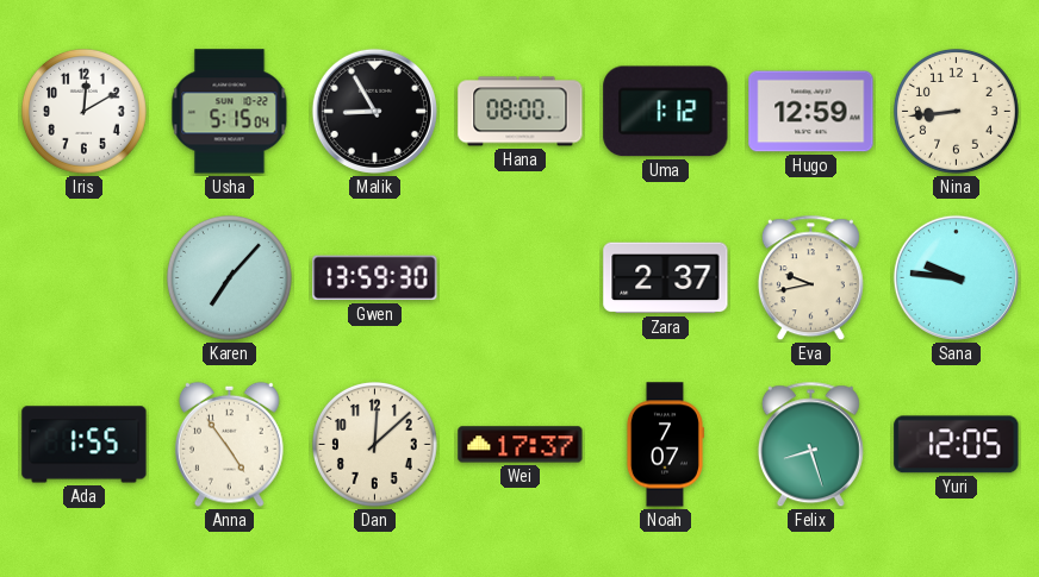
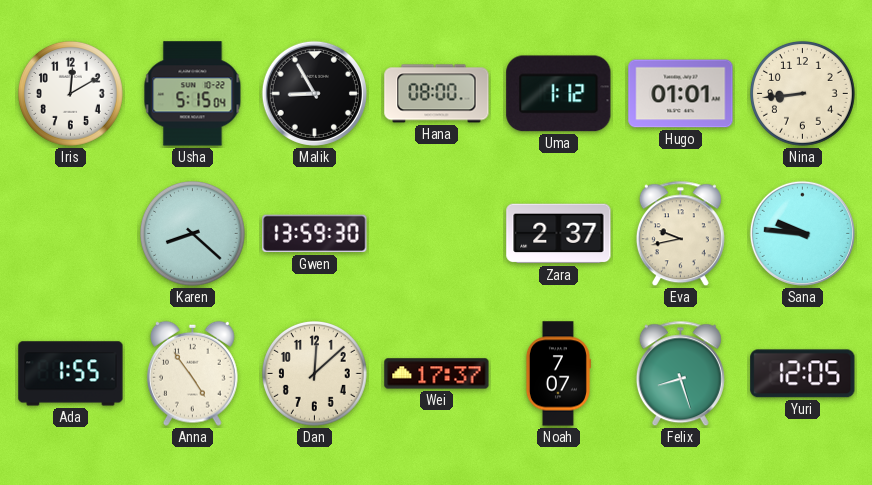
Hugo: 12:59 -> 01:01
Karen: 7:07 -> 8:22
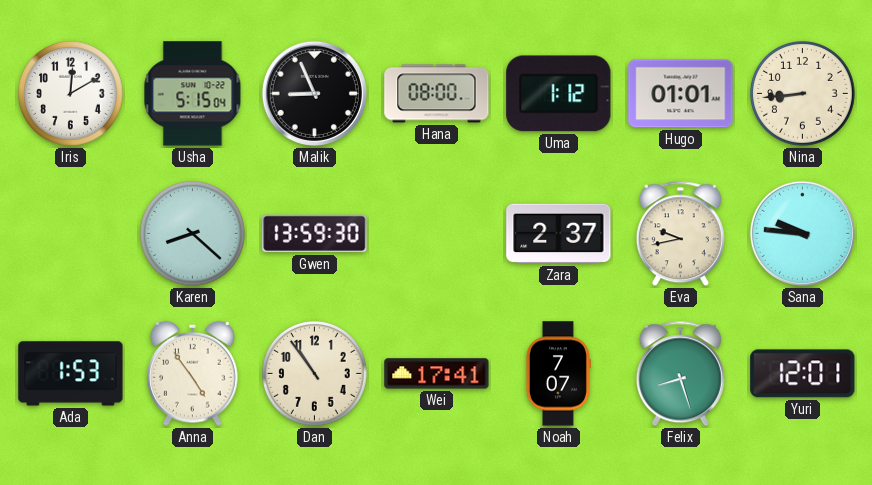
Malik: 8:55 -> 8:56
Ada: 1:55 -> 1:53
Dan: 12:08 -> 10:54
Wei: 17:37 -> 17:41
Yuri: 12:05 -> 12:01
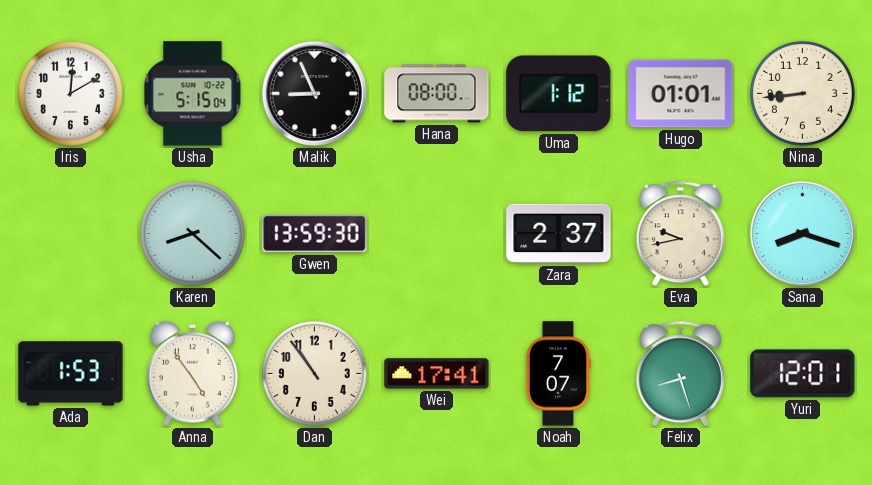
Sana: 9:46 -> 8:18
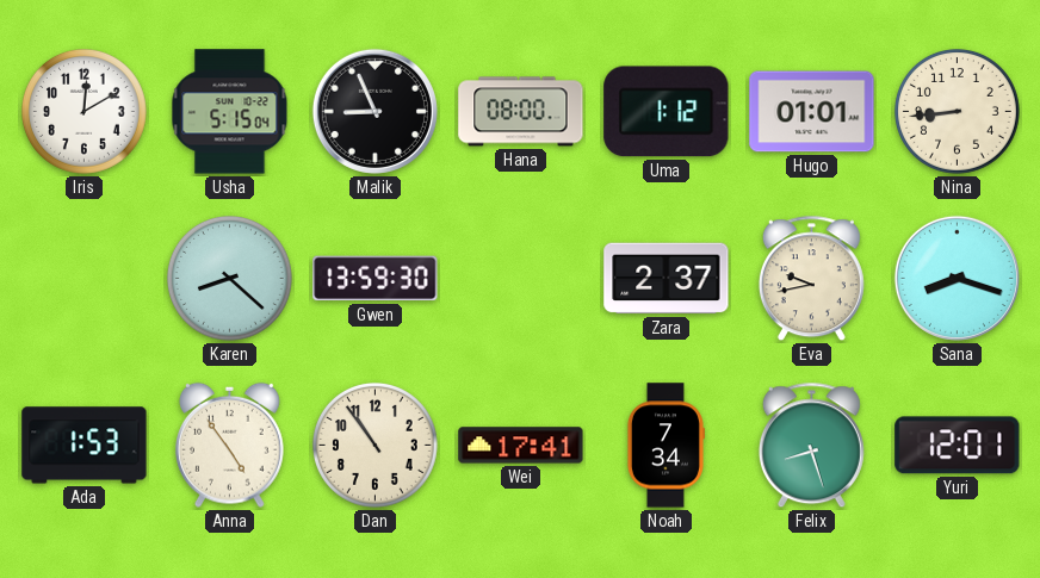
Noah: 7:07 -> 7:34
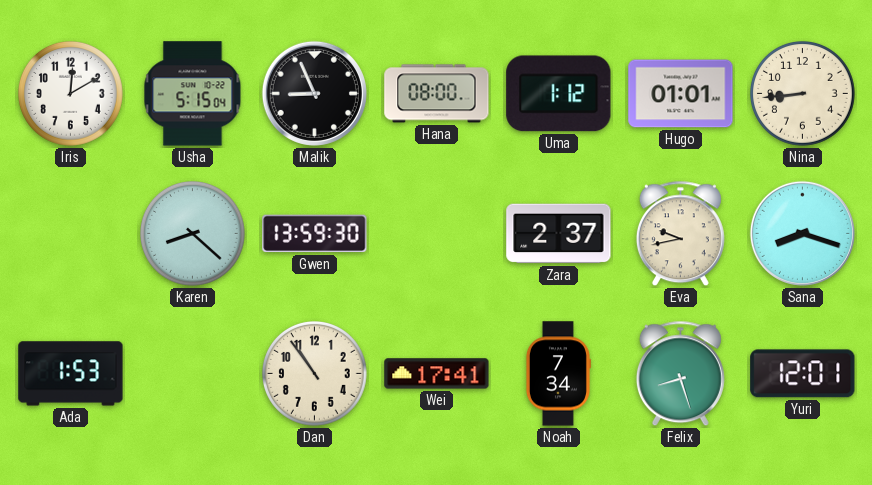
Anna: 4:54 -> none
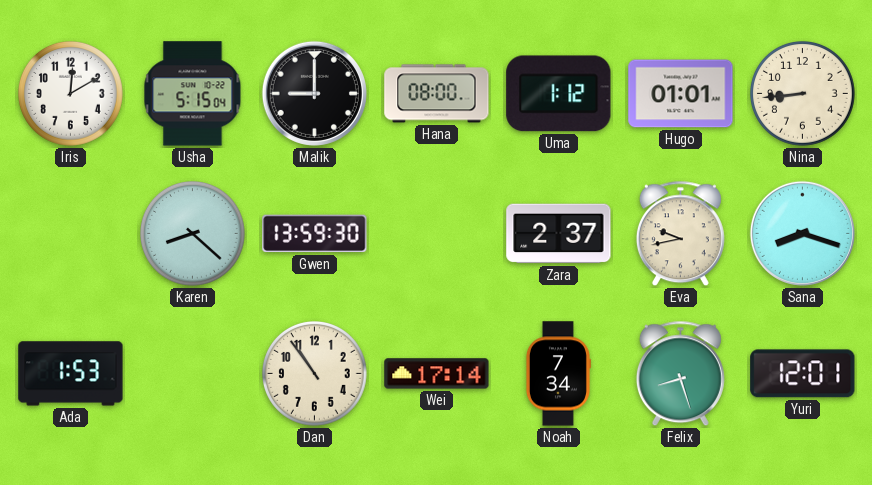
Malik: 8:56 -> 9:00
Wei: 17:41 -> 17:14
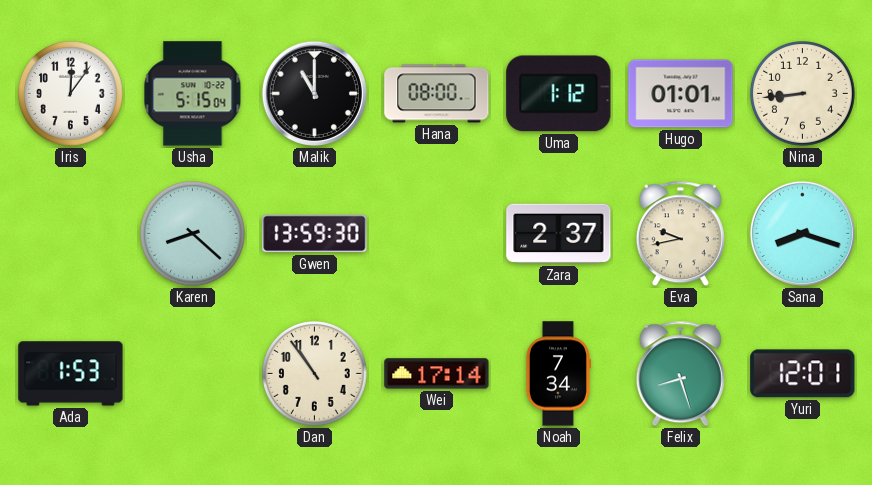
Iris: 12:10 -> 12:06
Malik: 9:00 -> 11:00
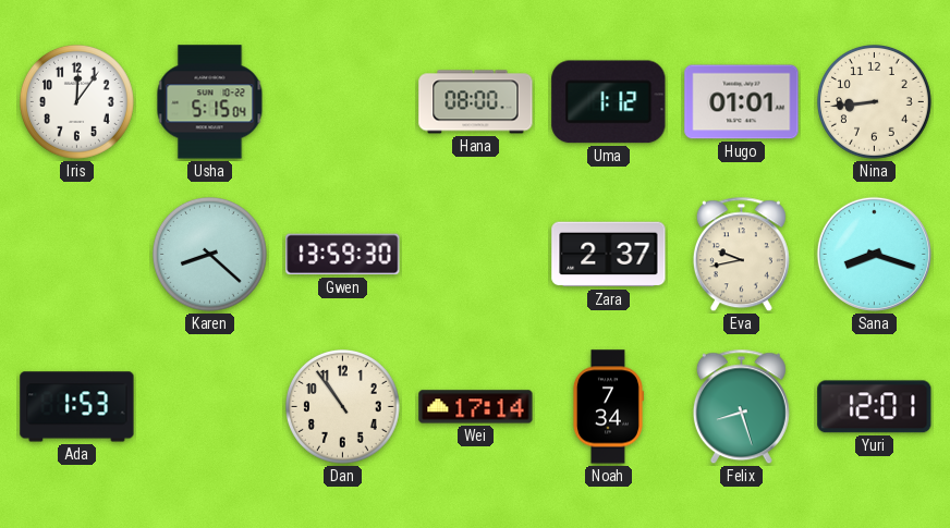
Malik: 11:00 -> none
